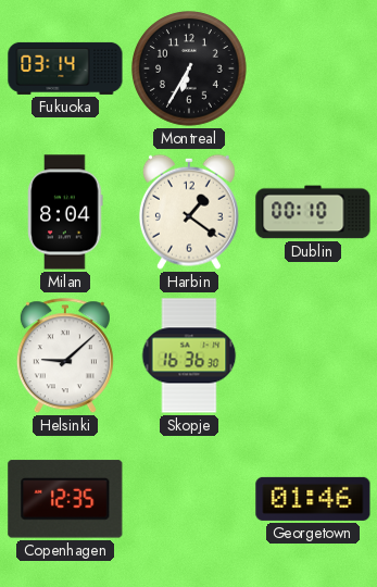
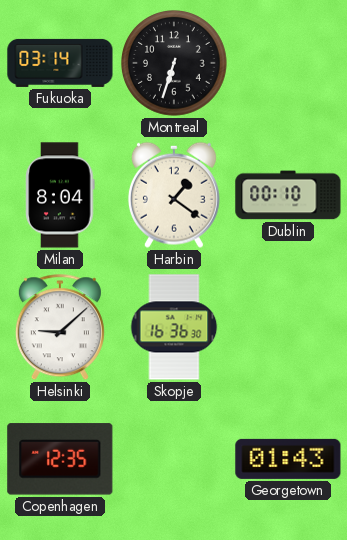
Montreal: 6:35 -> 6:33
Georgetown: 01:46 -> 01:43
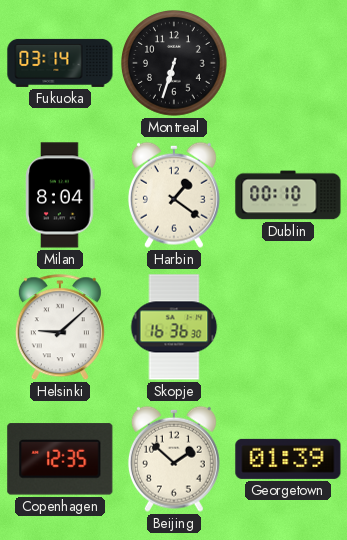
Beijing: none -> 1:52
Georgetown: 01:43 -> 01:39
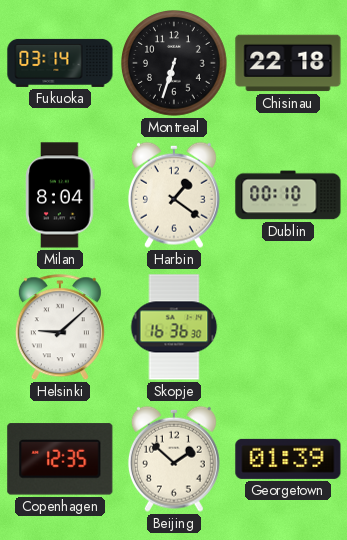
Chisinau: none -> 22:18
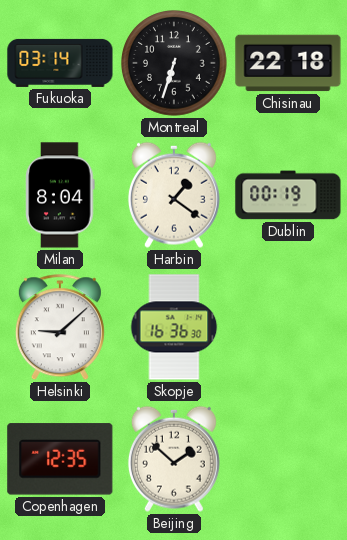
Dublin: 00:10 -> 00:19
Georgetown: 01:39 -> none
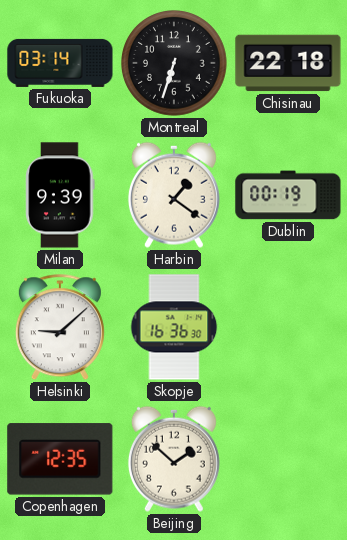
Milan: 8:04 -> 9:39
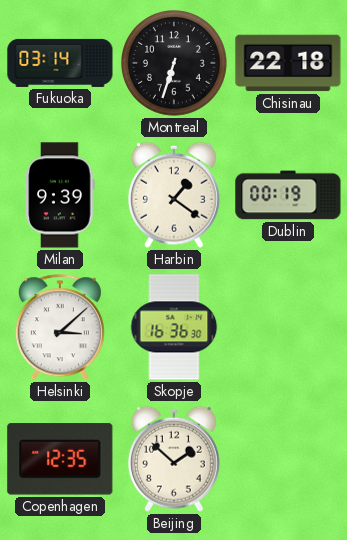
Helsinki: 9:08 -> 3:08
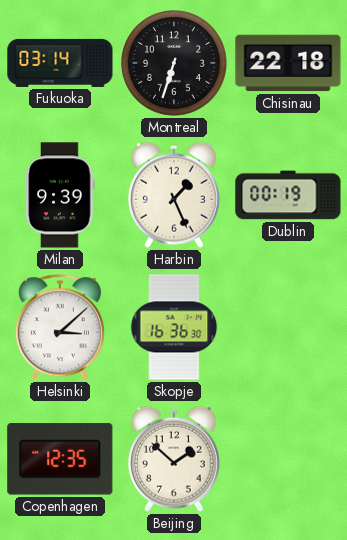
Harbin: 1:21 -> 1:26
